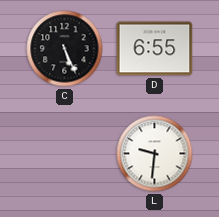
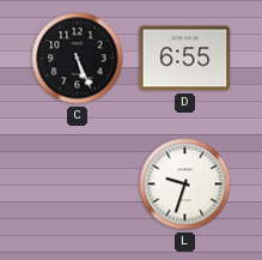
L: 9:31 -> 9:33
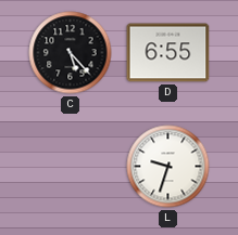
C: 5:26 -> 5:23
